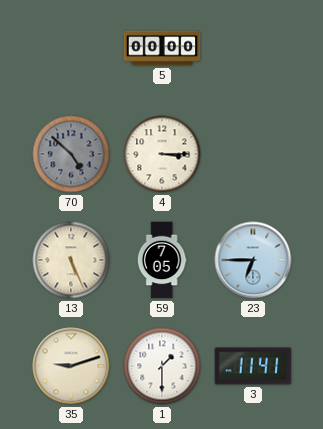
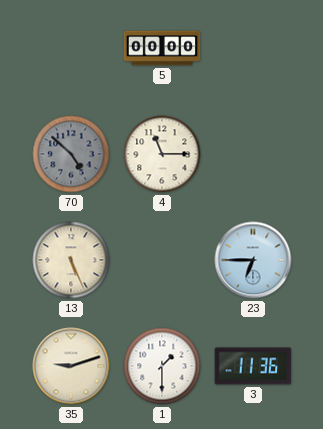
4: 3:15 -> 11:15
59: 7:05 -> none
3: 11:41 -> 11:36
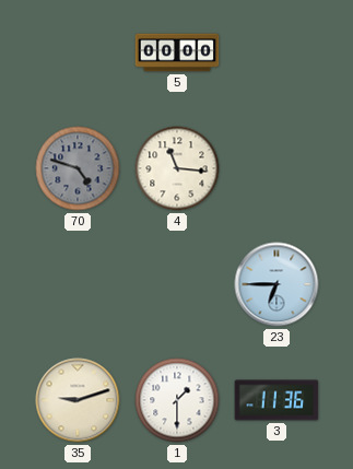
70: 4:52 -> 4:48
4: 11:15 -> 11:16
13: 5:26 -> none
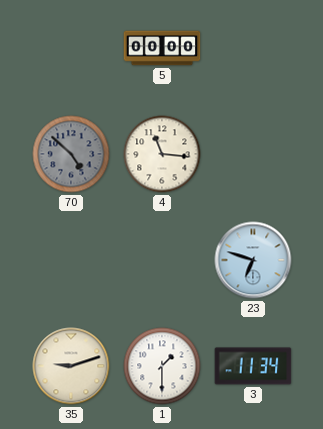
70: 4:48 -> 4:52
23: 6:45 -> 6:48
3: 11:36 -> 11:34
